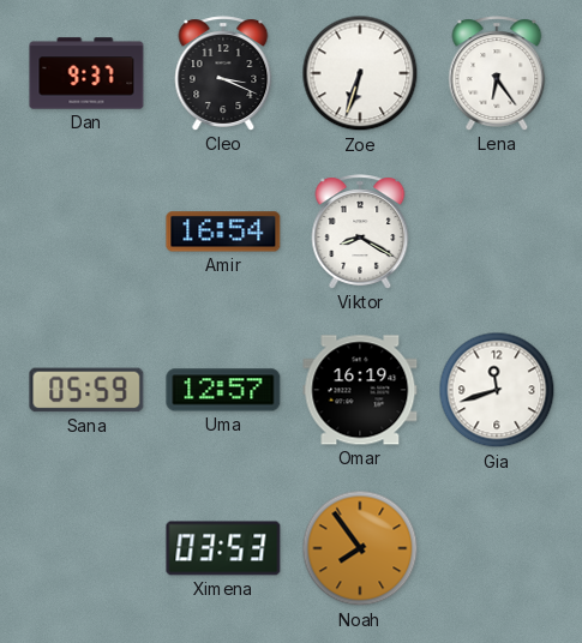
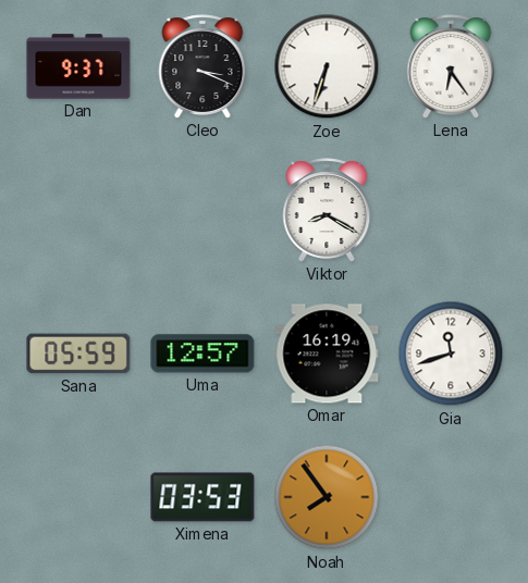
Amir: 16:54 -> none
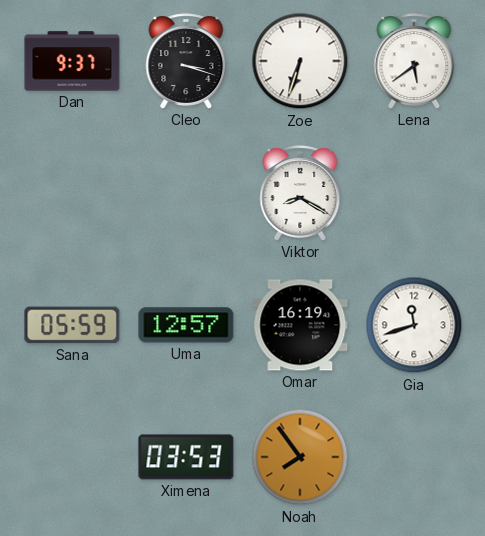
Cleo: 3:19 -> 3:18
Lena: 6:24 -> 5:39
